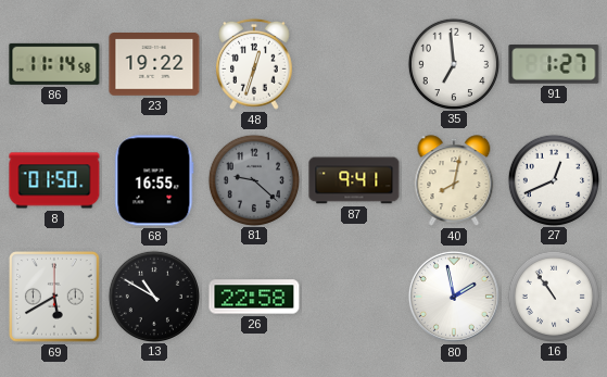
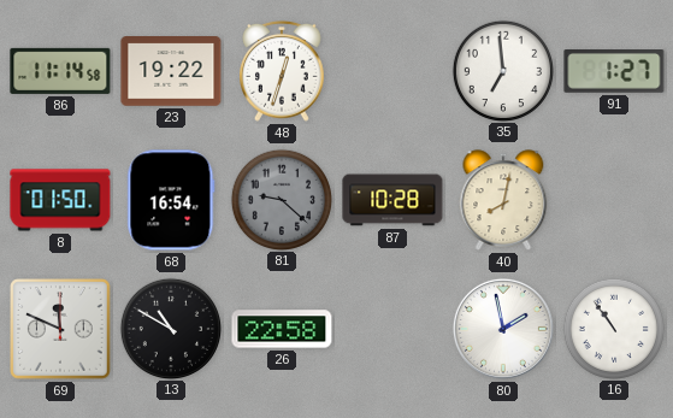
68: 16:55 -> 16:54
87: 9:41 -> 10:28
27: 12:41 -> none
69: 5:40 -> 11:49
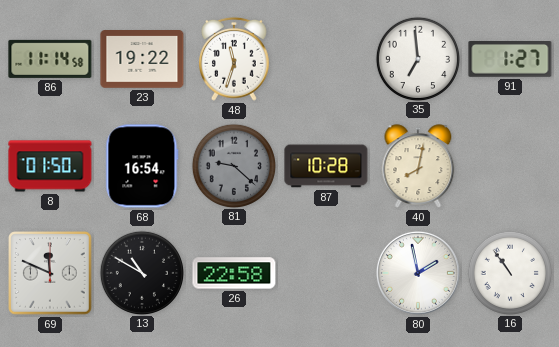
48: 12:33 -> 11:33
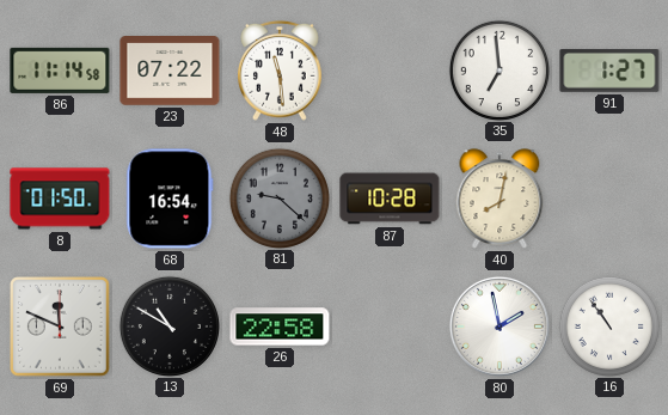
23: 19:22 -> 07:22
48: 11:33 -> 11:29
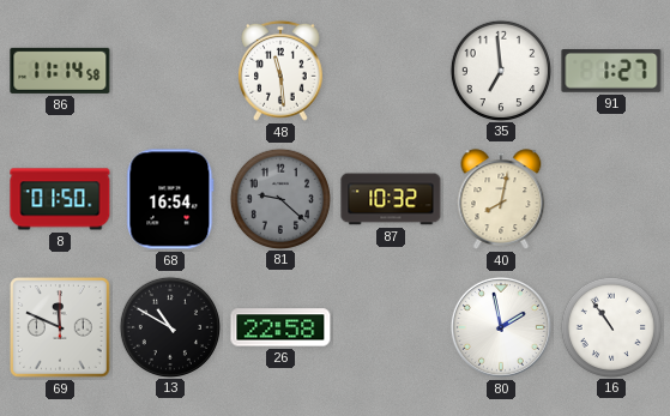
23: 07:22 -> none
87: 10:28 -> 10:32
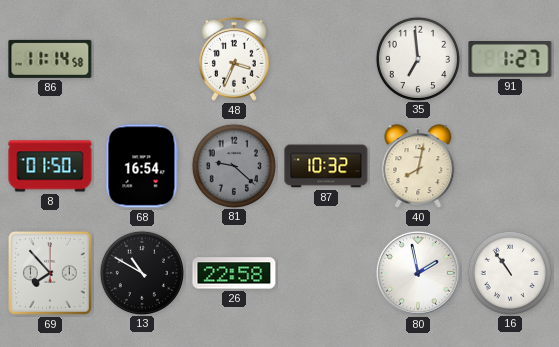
48: 11:29 -> 3:34
69: 11:49 -> 7:53
